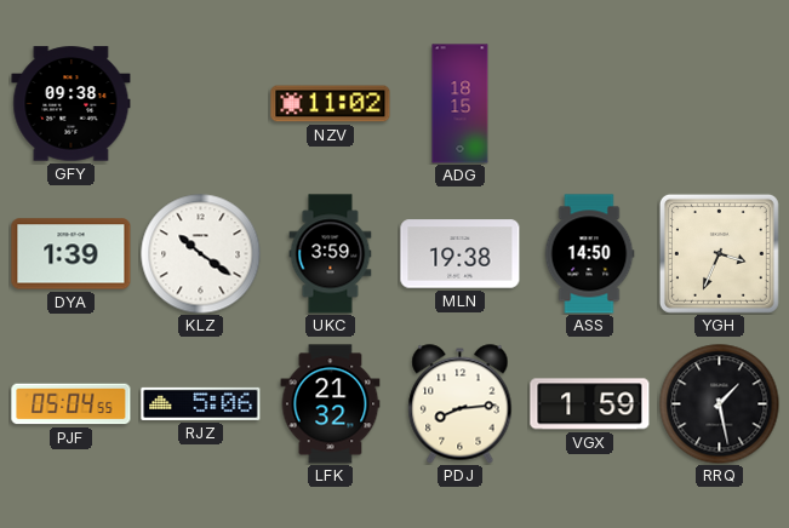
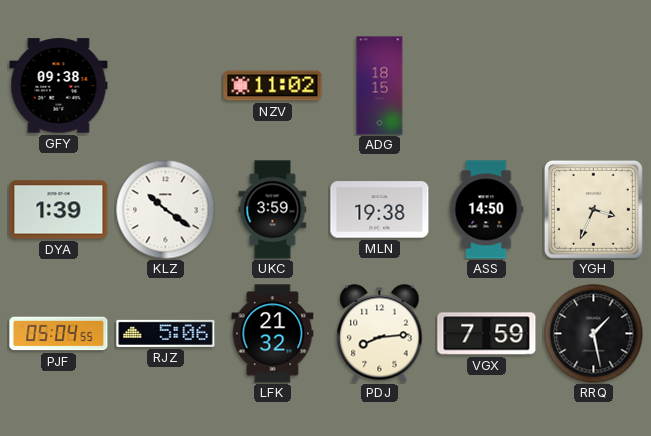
VGX: 1:59 -> 7:59
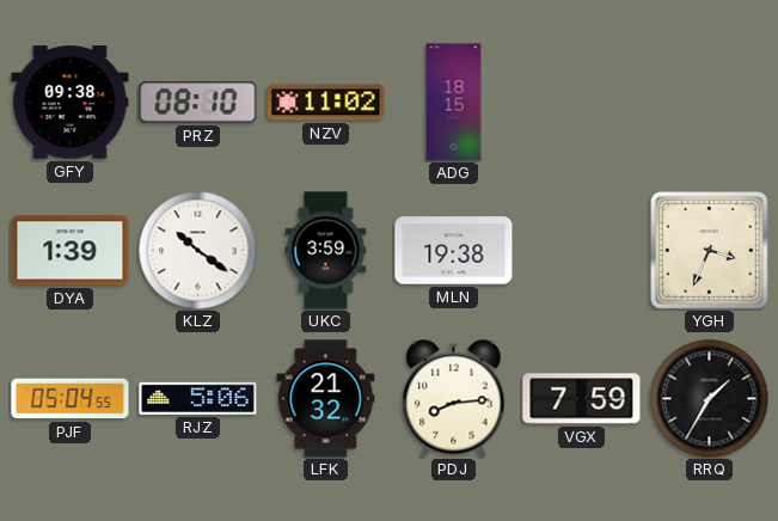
PRZ: none -> 08:10
ASS: 14:50 -> none
RRQ: 1:28 -> 1:35
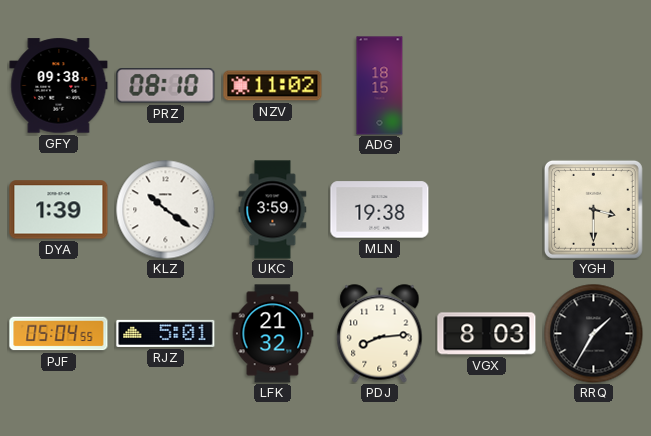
YGH: 3:34 -> 3:30
RJZ: 5:06 -> 5:01
VGX: 7:59 -> 8:03
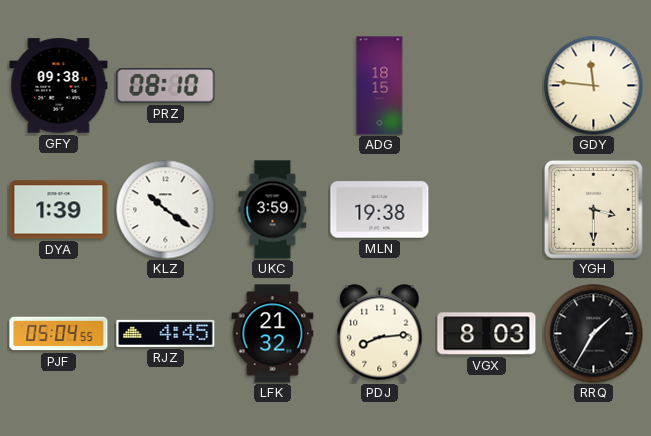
NZV: 11:02 -> none
GDY: none -> 11:46
RJZ: 5:01 -> 4:45
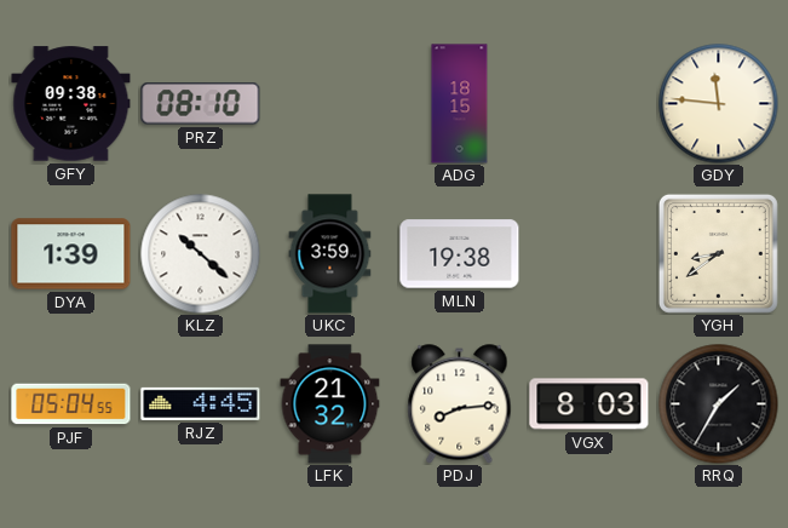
KLZ: 10:21 -> 10:22
YGH: 3:30 -> 8:39
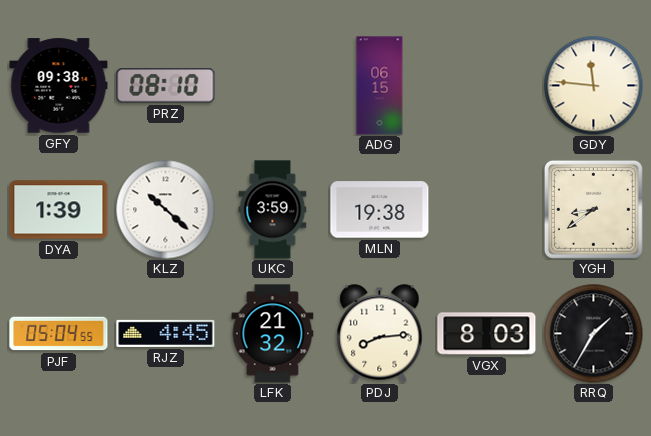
ADG: 18:15 -> 06:15
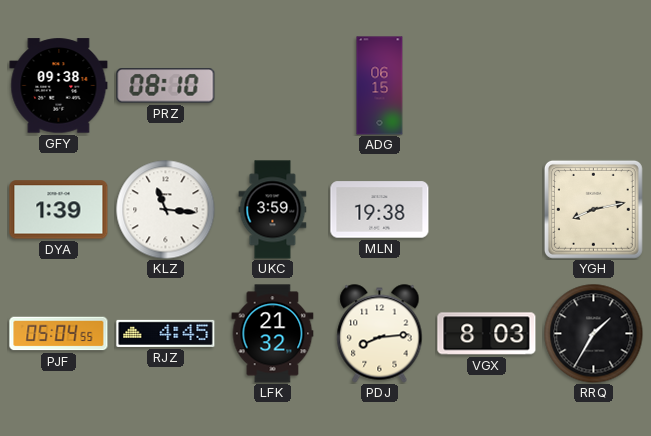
GDY: 11:46 -> none
KLZ: 10:22 -> 11:16
YGH: 8:39 -> 8:13
